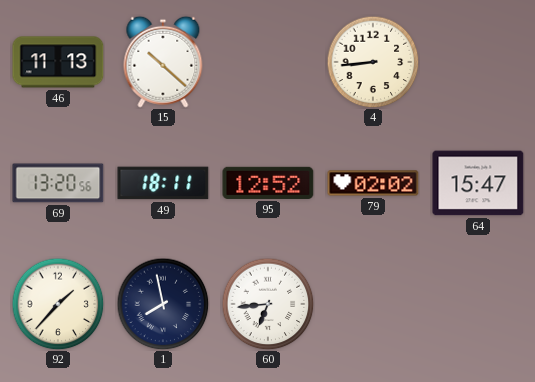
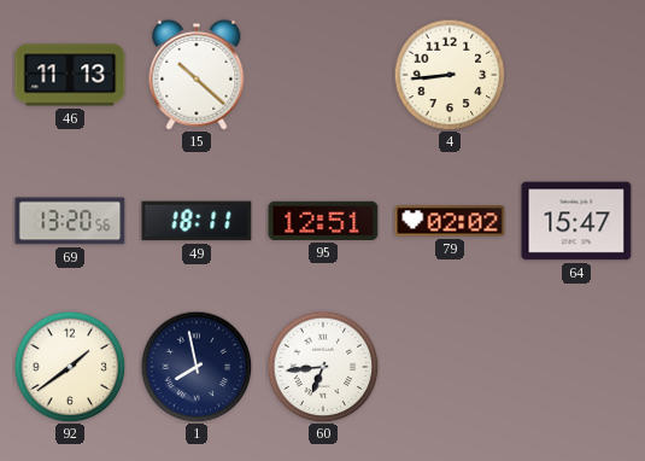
95: 12:52 -> 12:51
92: 1:37 -> 1:39
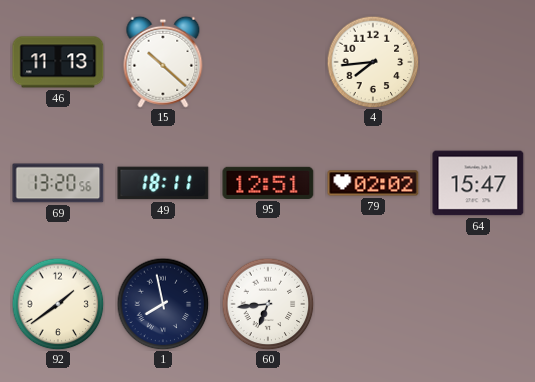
4: 8:44 -> 7:44
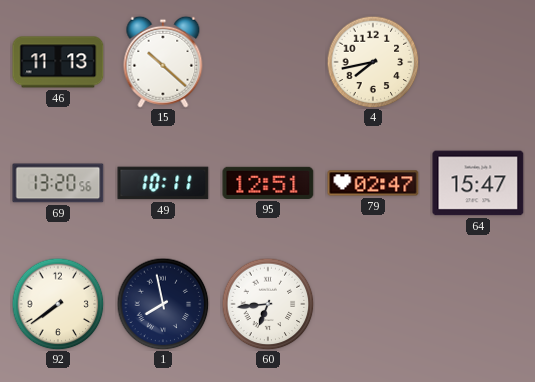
4: 7:44 -> 7:43
49: 18:11 -> 10:11
79: 02:02 -> 02:47
92: 1:39 -> 7:39
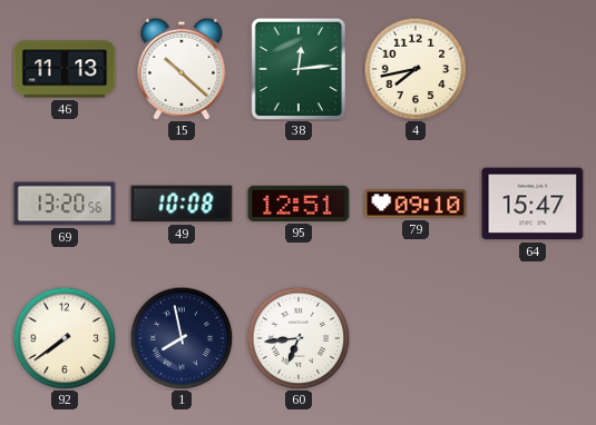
38: none -> 12:14
49: 10:11 -> 10:08
79: 02:47 -> 09:10
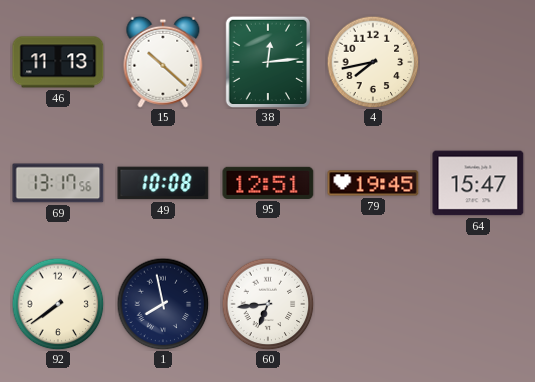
69: 13:20 -> 13:17
79: 09:10 -> 19:45
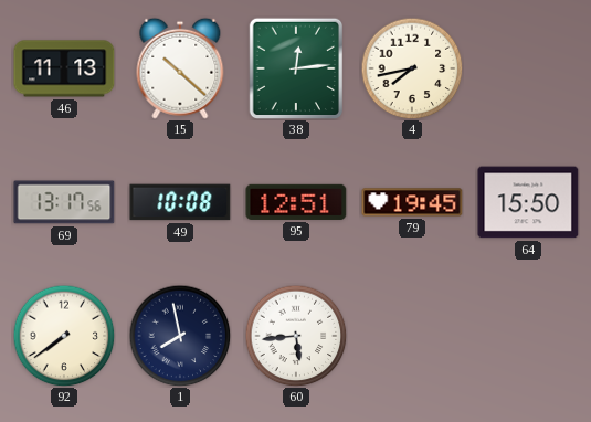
64: 15:47 -> 15:50
60: 6:44 -> 5:44
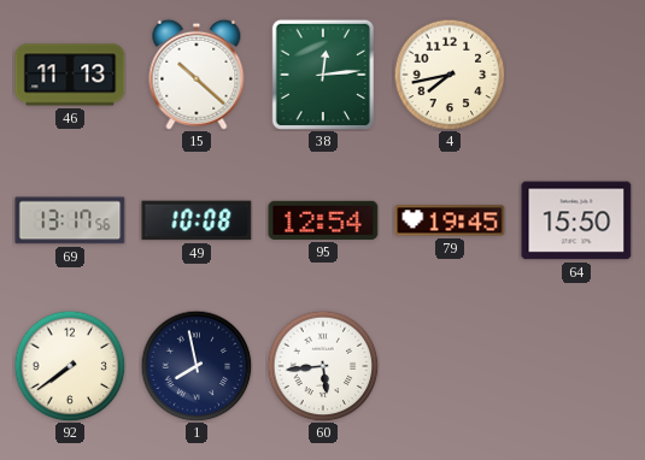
95: 12:51 -> 12:54
